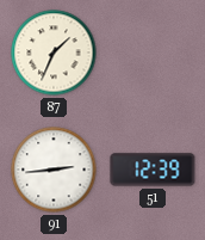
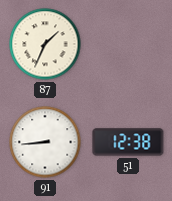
91: 2:44 -> 8:44
51: 12:39 -> 12:38
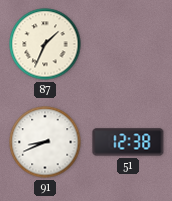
91: 8:44 -> 8:41
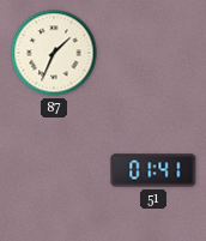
91: 8:41 -> none
51: 12:38 -> 01:41
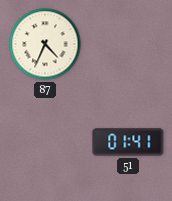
87: 1:34 -> 4:34
